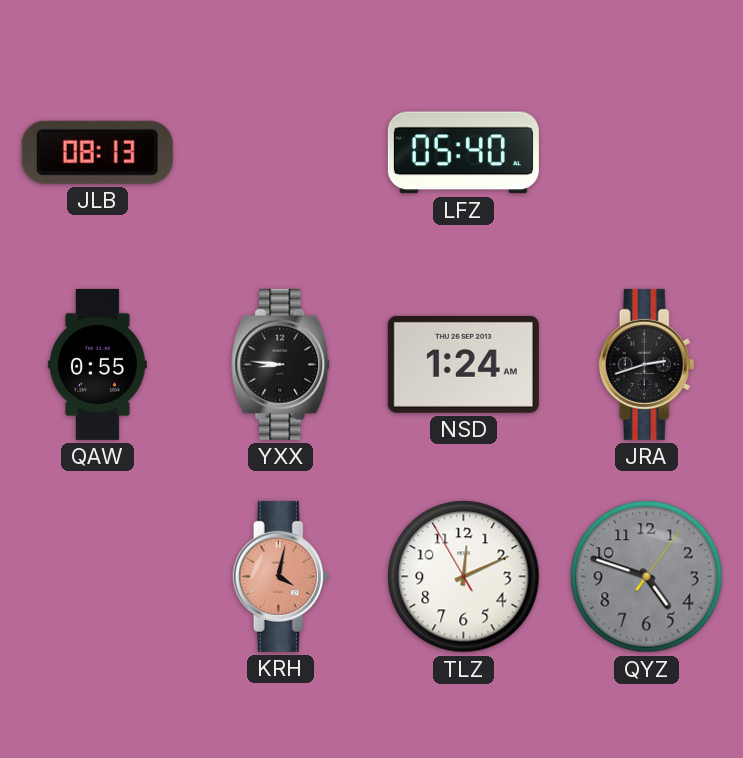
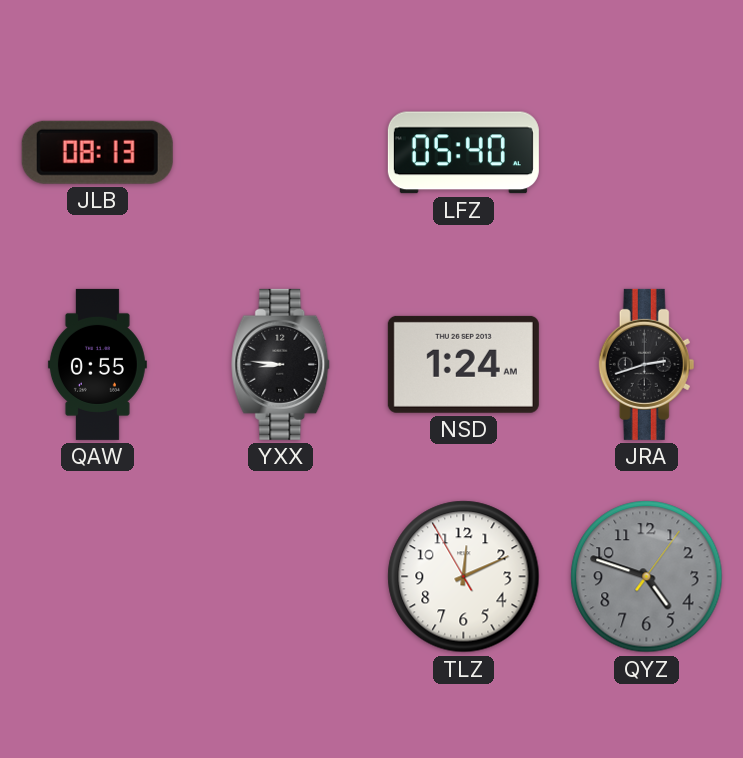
KRH: 4:02 -> none
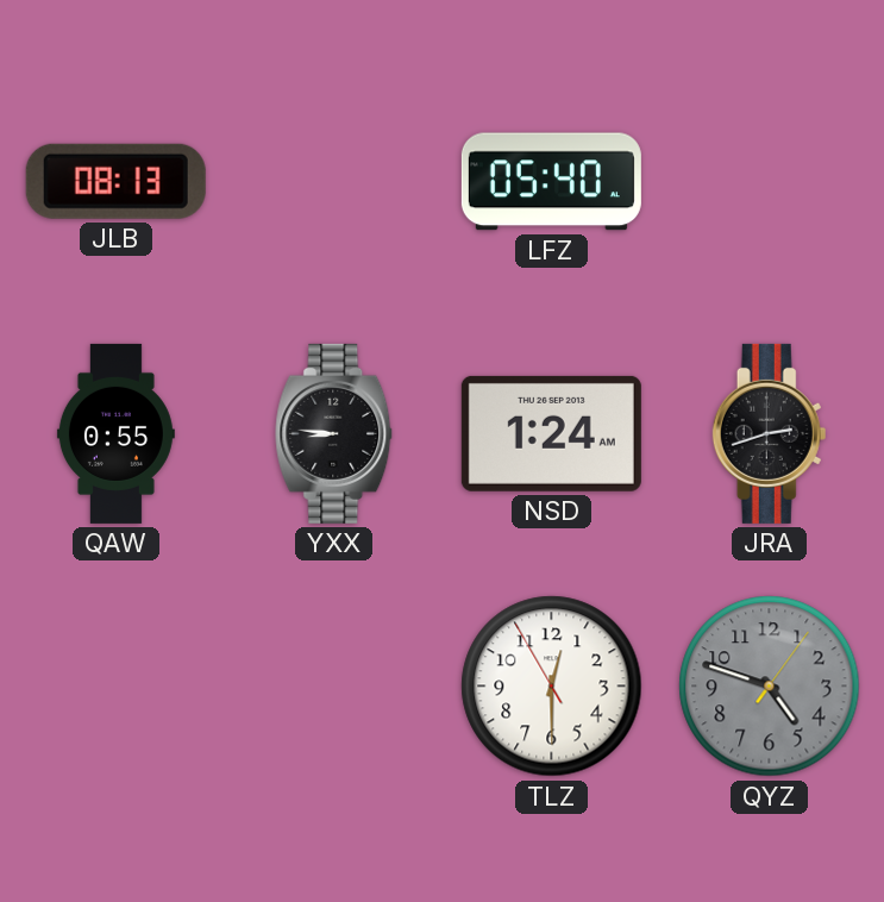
TLZ: 12:10 -> 12:29
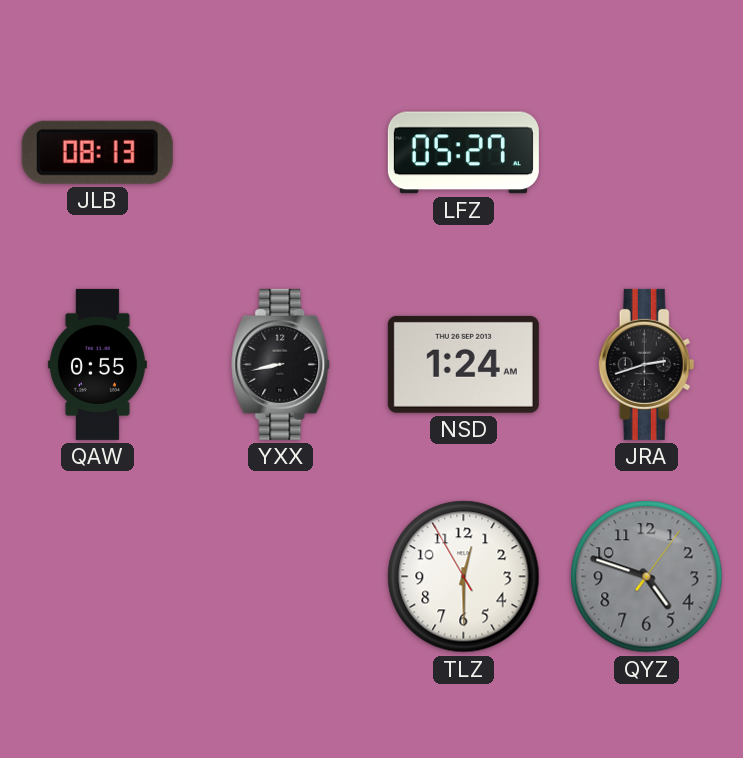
LFZ: 05:40 -> 05:27
YXX: 8:46 -> 8:43
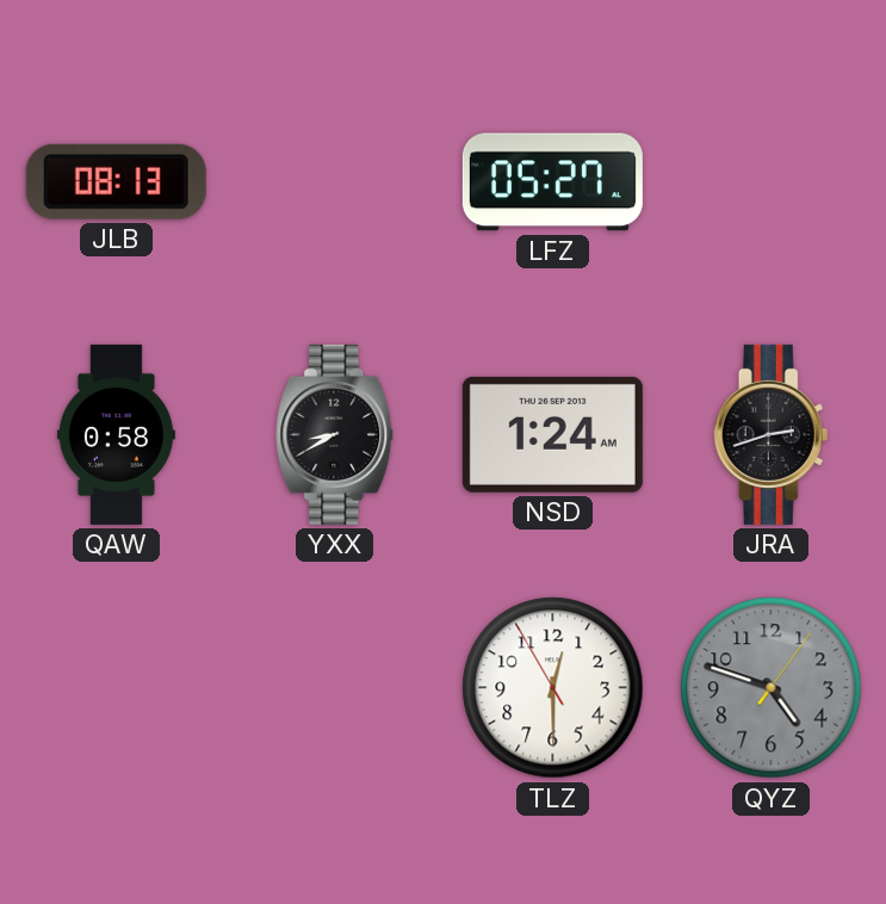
QAW: 0:55 -> 0:58
YXX: 8:43 -> 8:40
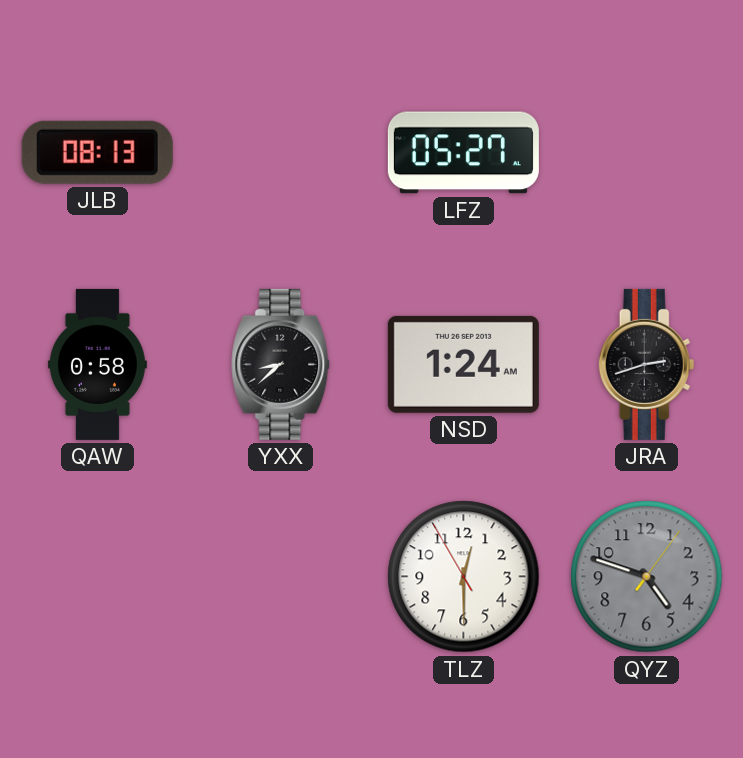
YXX: 8:40 -> 8:38
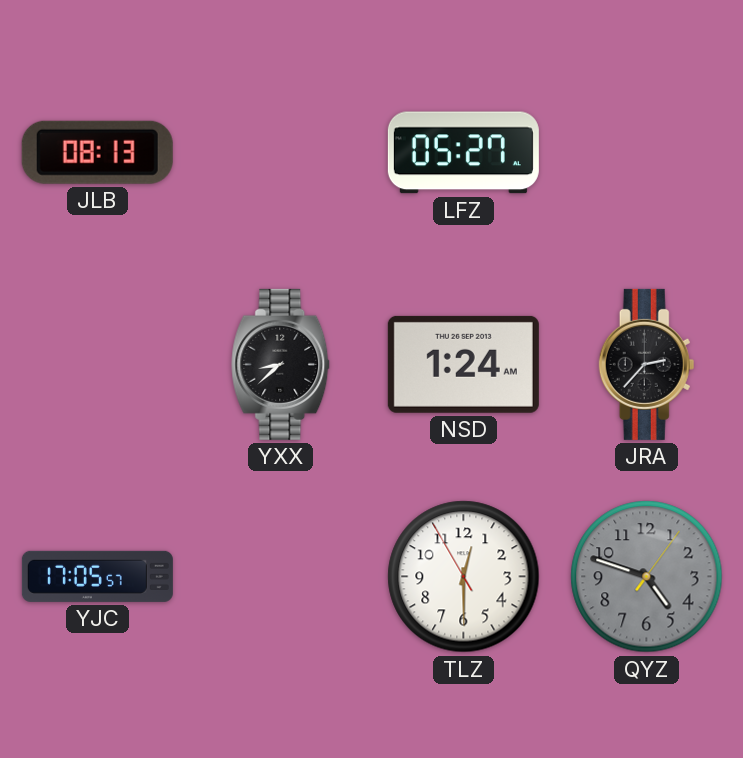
QAW: 0:58 -> none
JRA: 2:42 -> 2:37
YJC: none -> 17:05
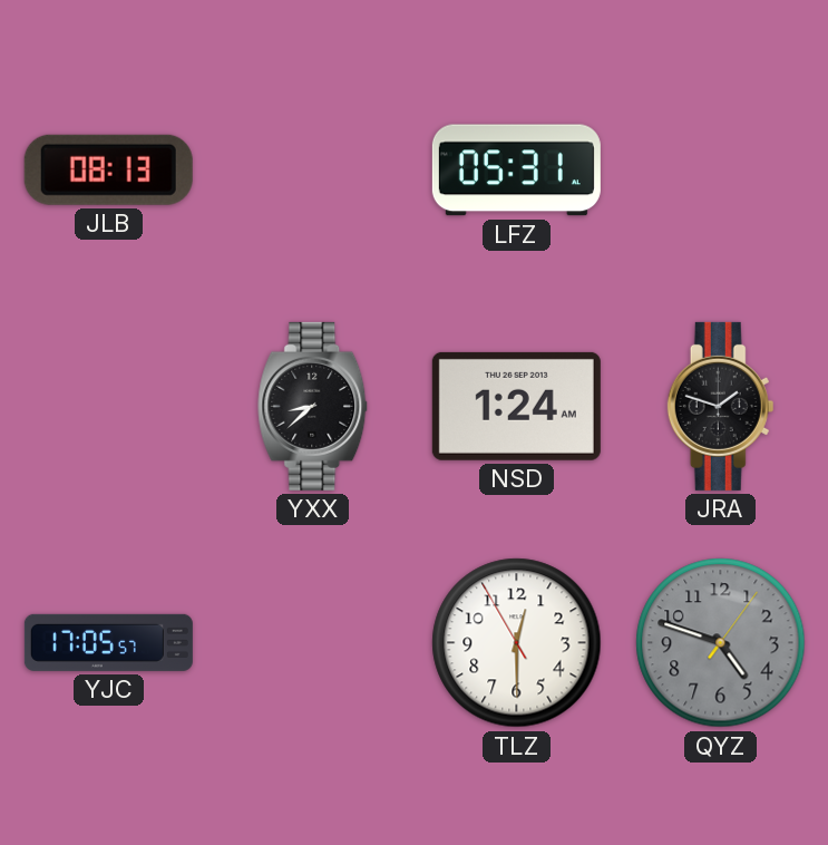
LFZ: 05:27 -> 05:31
JRA: 2:37 -> 1:48
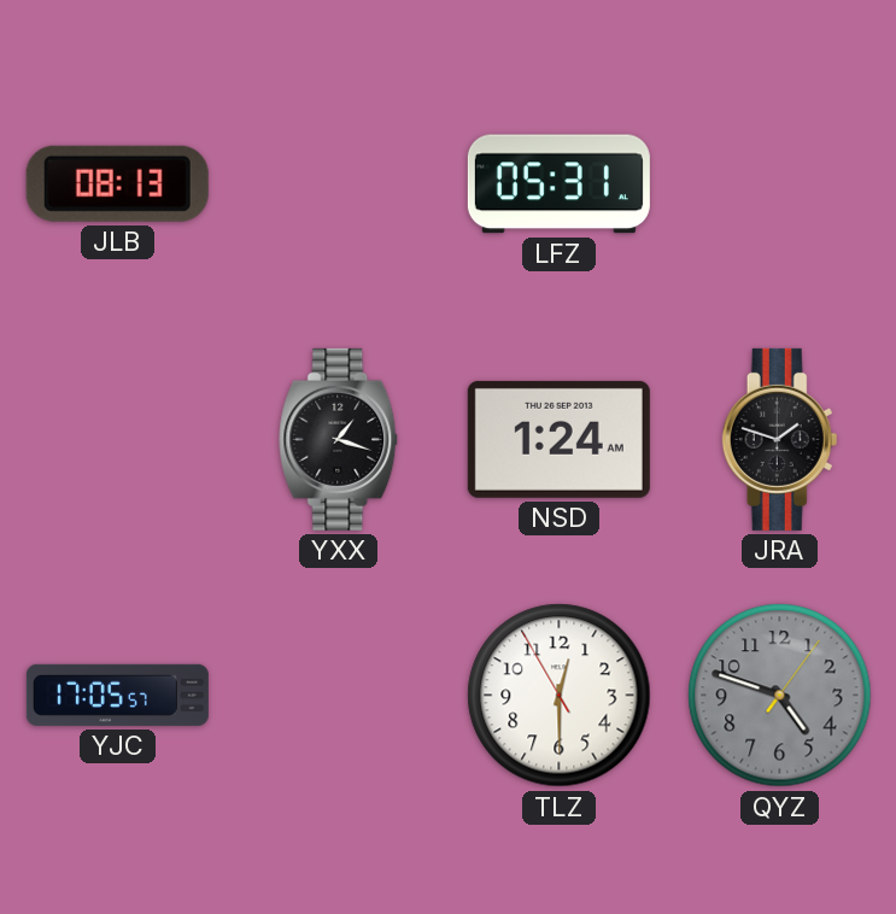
YXX: 8:38 -> 1:18
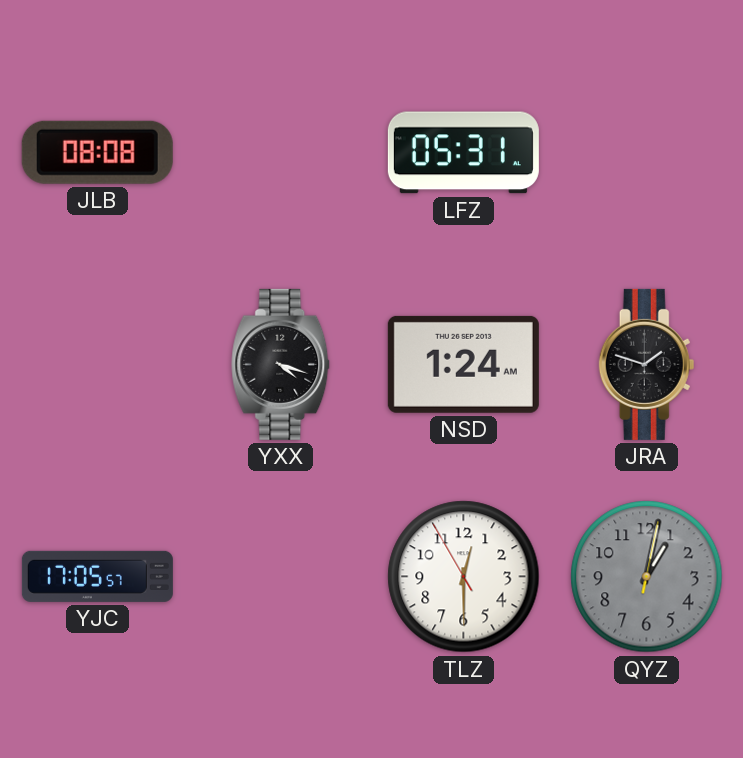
JLB: 08:13 -> 08:08
YXX: 1:18 -> 4:18
QYZ: 4:48 -> 1:02
